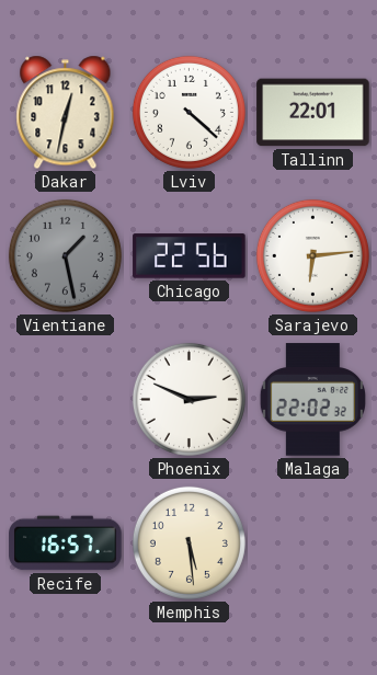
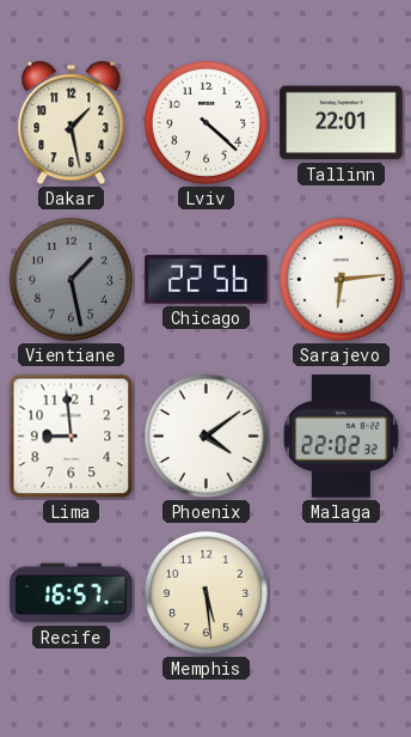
Dakar: 12:32 -> 1:28
Lima: none -> 8:59
Phoenix: 2:49 -> 4:09
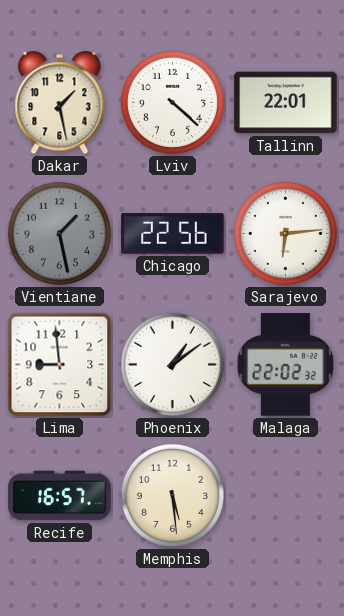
Phoenix: 4:09 -> 1:09
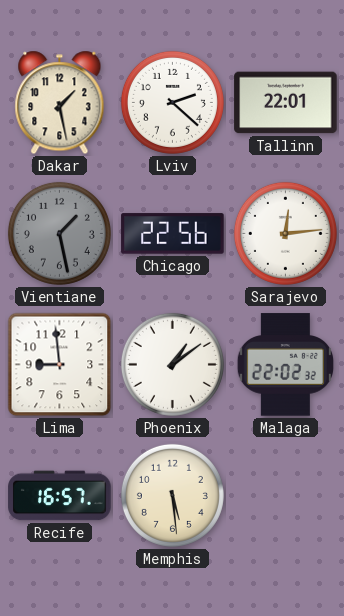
Lviv: 4:22 -> 2:22
Sarajevo: 6:14 -> 12:14
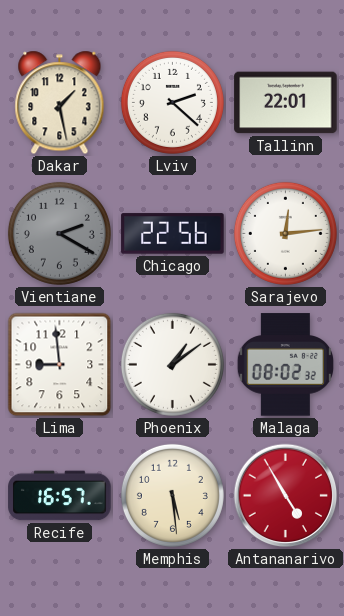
Vientiane: 1:28 -> 2:20
Malaga: 22:02 -> 08:02
Antananarivo: none -> 4:55
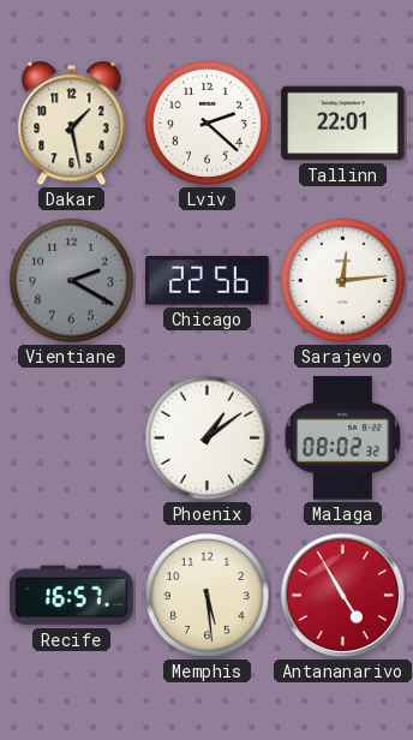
Lima: 8:59 -> none
